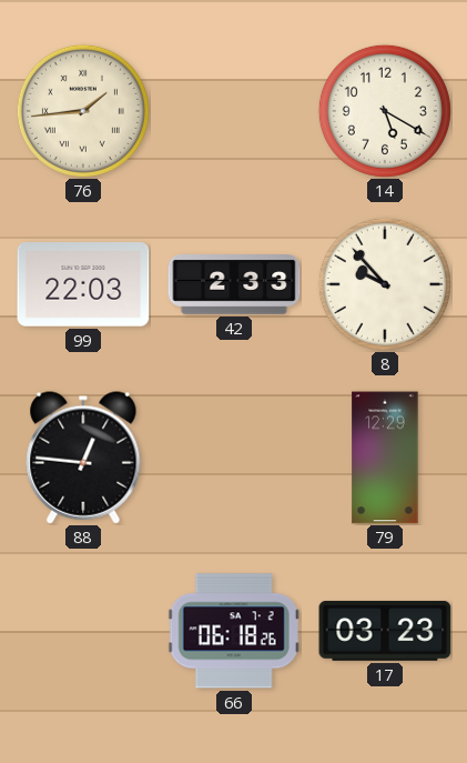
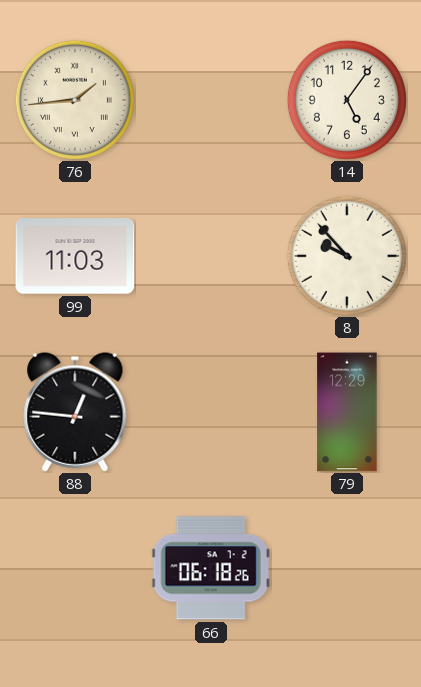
14: 5:20 -> 5:06
99: 22:03 -> 11:03
42: 2:33 -> none
17: 03:23 -> none
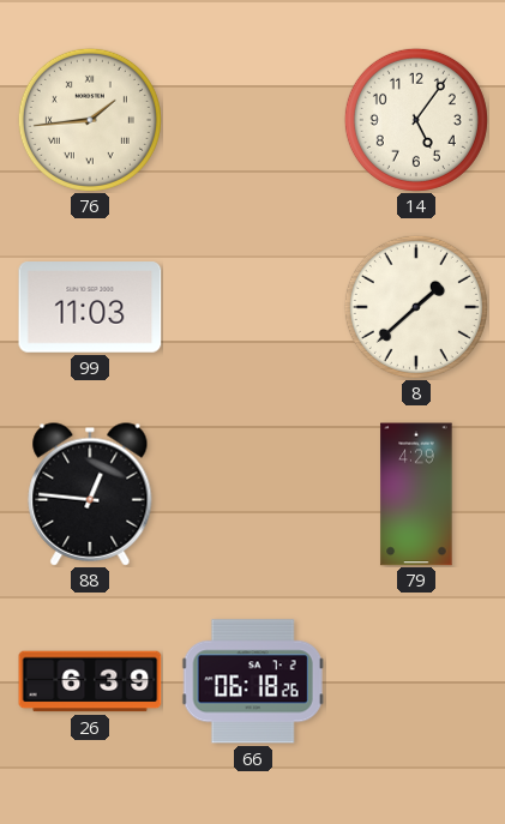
8: 9:53 -> 1:38
79: 12:29 -> 4:29
26: none -> 6:39
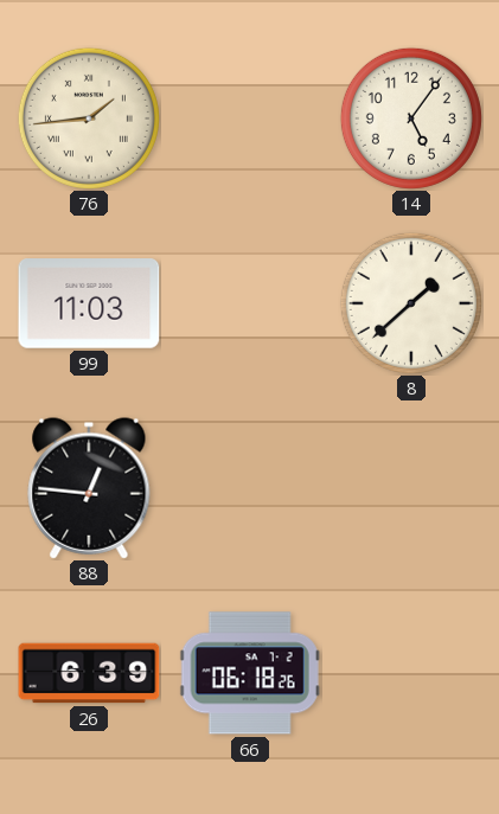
79: 4:29 -> none
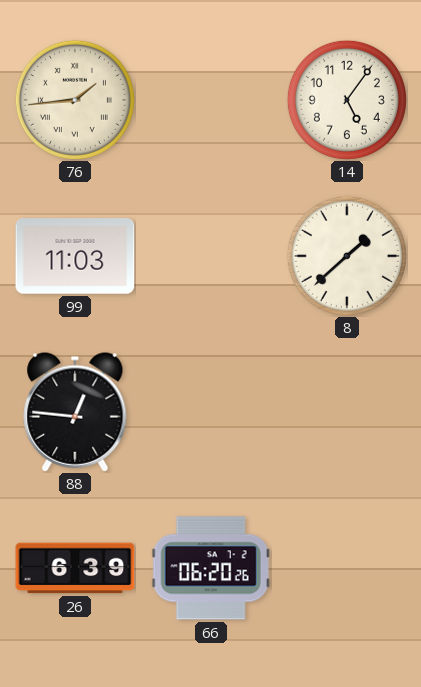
66: 06:18 -> 06:20
